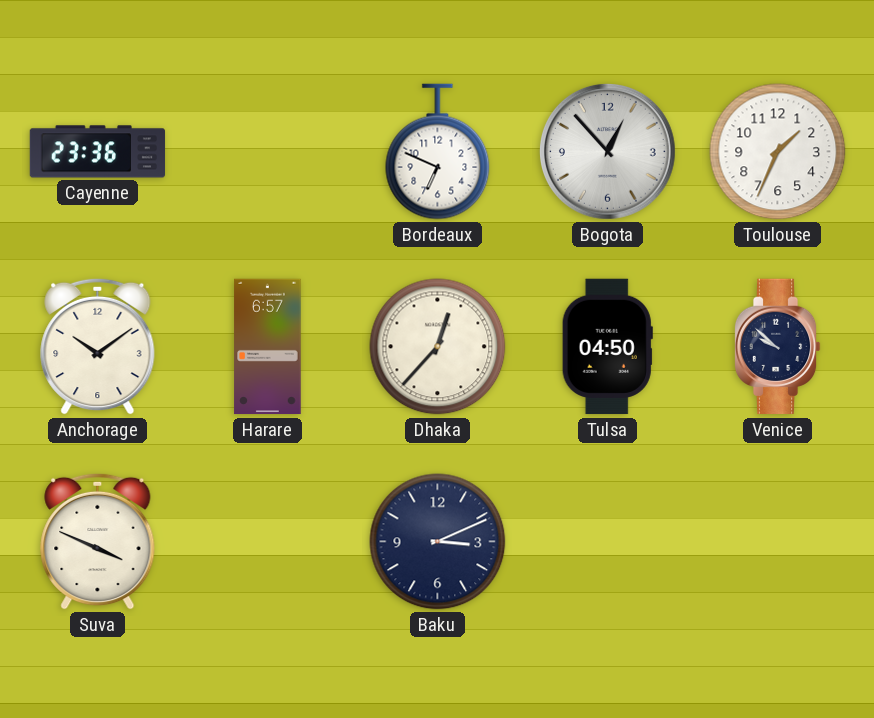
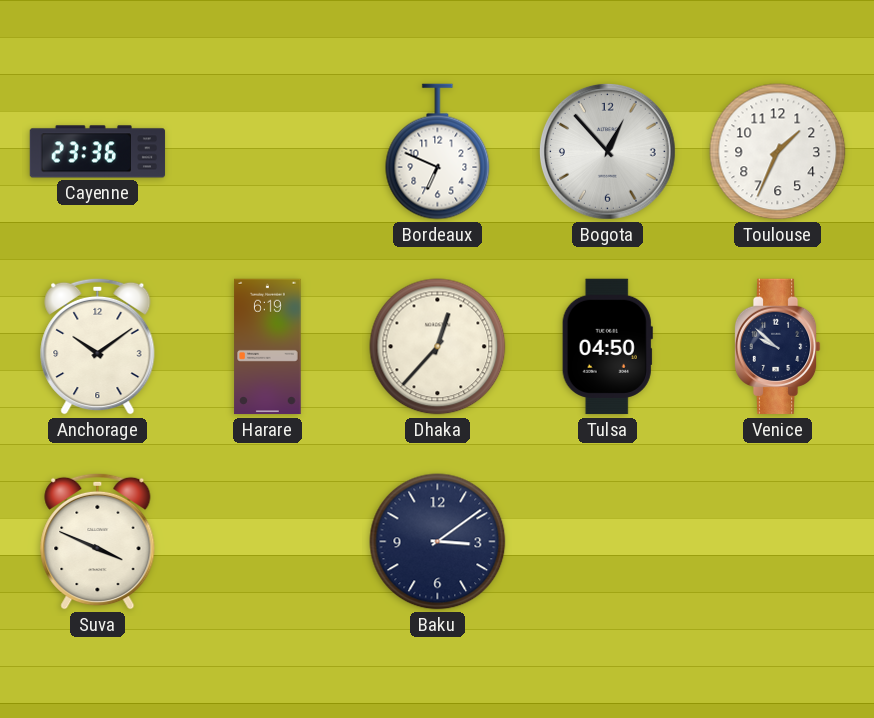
Harare: 6:57 -> 6:19
Baku: 3:11 -> 3:09
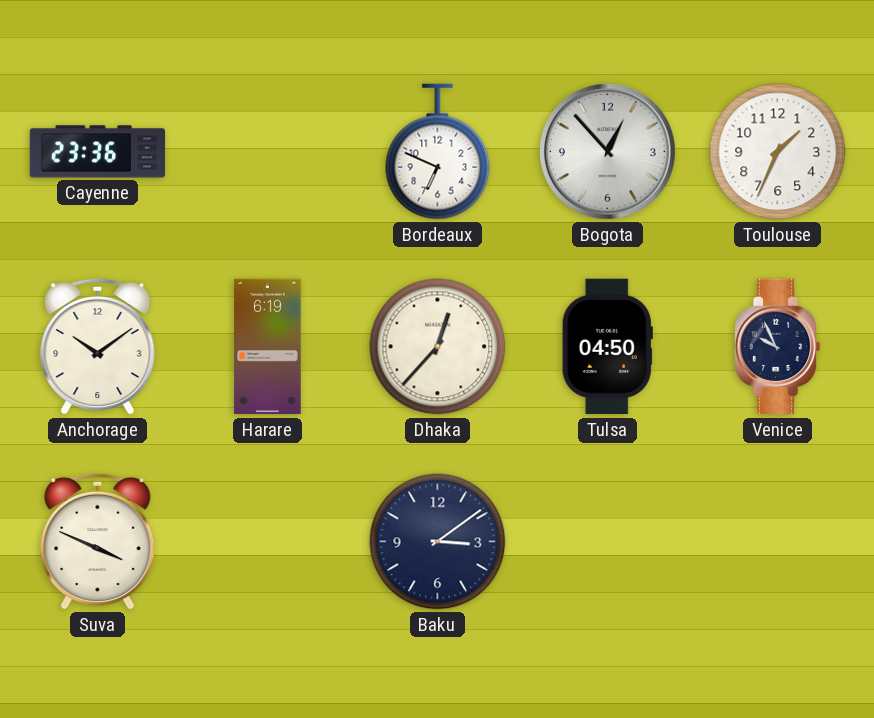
Venice: 9:52 -> 9:56
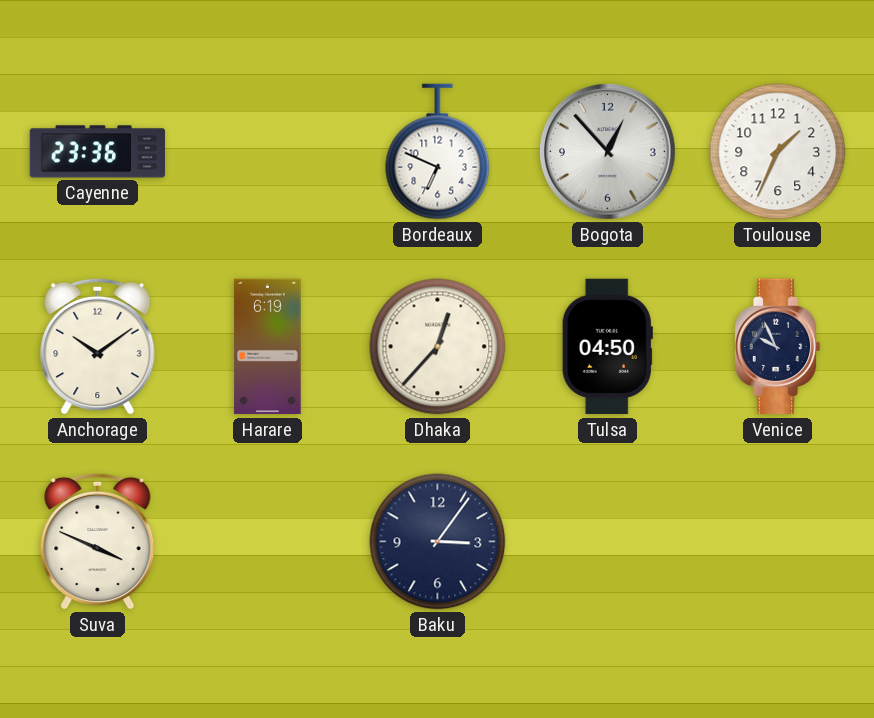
Baku: 3:09 -> 3:06
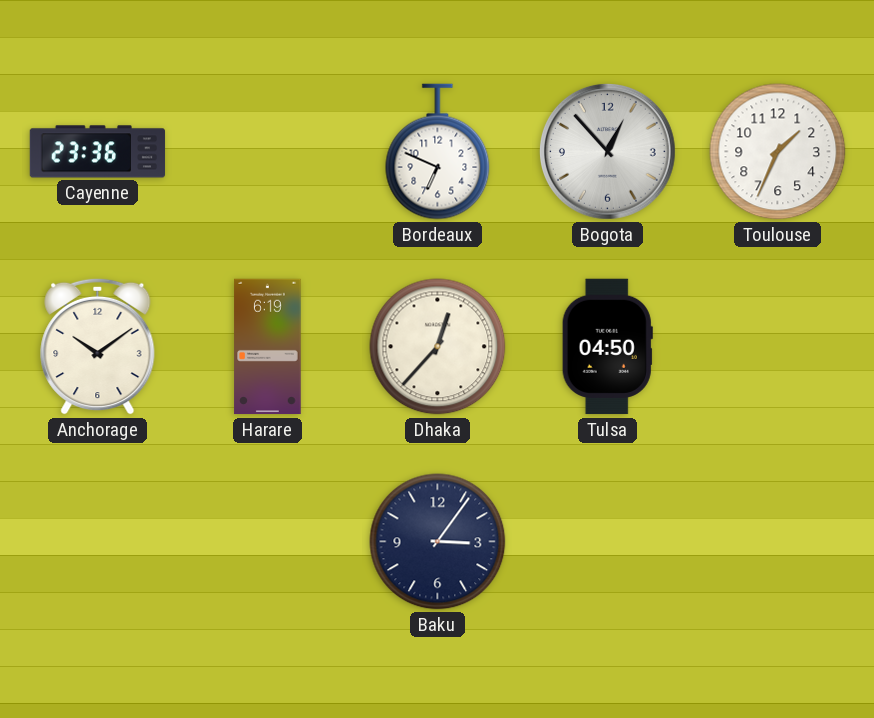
Venice: 9:56 -> none
Suva: 3:49 -> none
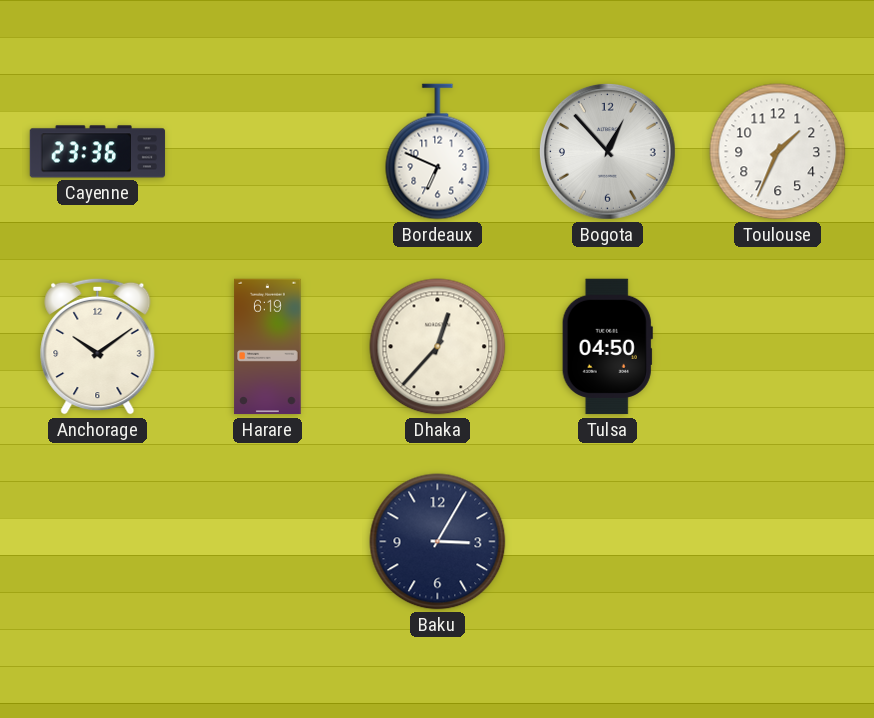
Baku: 3:06 -> 3:05
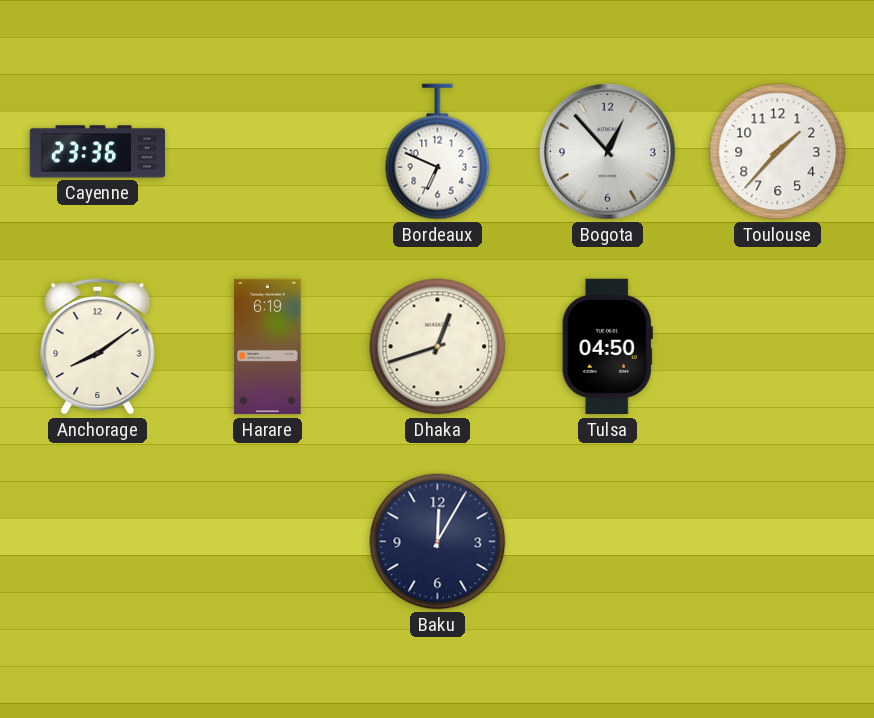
Toulouse: 1:34 -> 1:37
Anchorage: 10:09 -> 8:09
Dhaka: 12:37 -> 12:42
Baku: 3:05 -> 12:05
